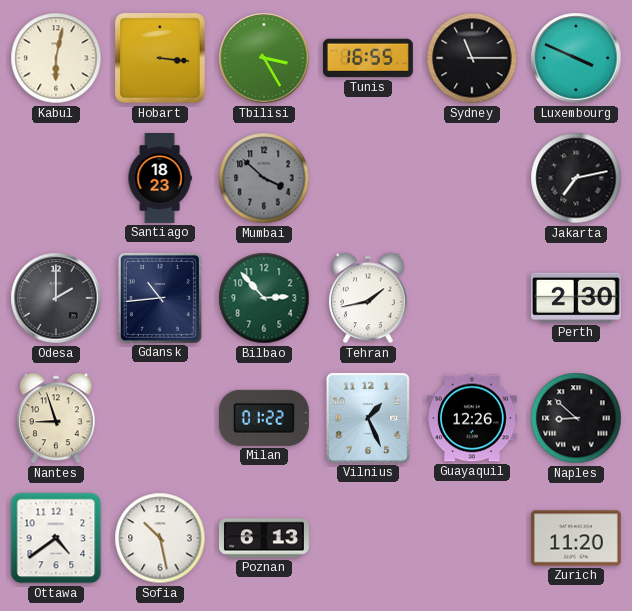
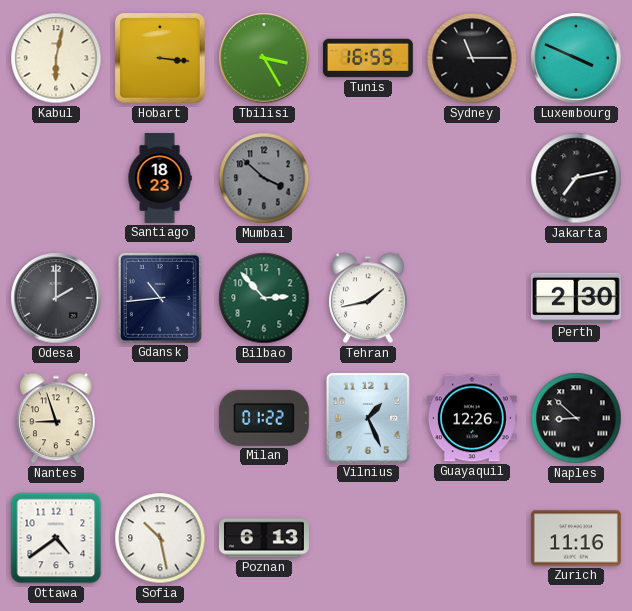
Zurich: 11:20 -> 11:16
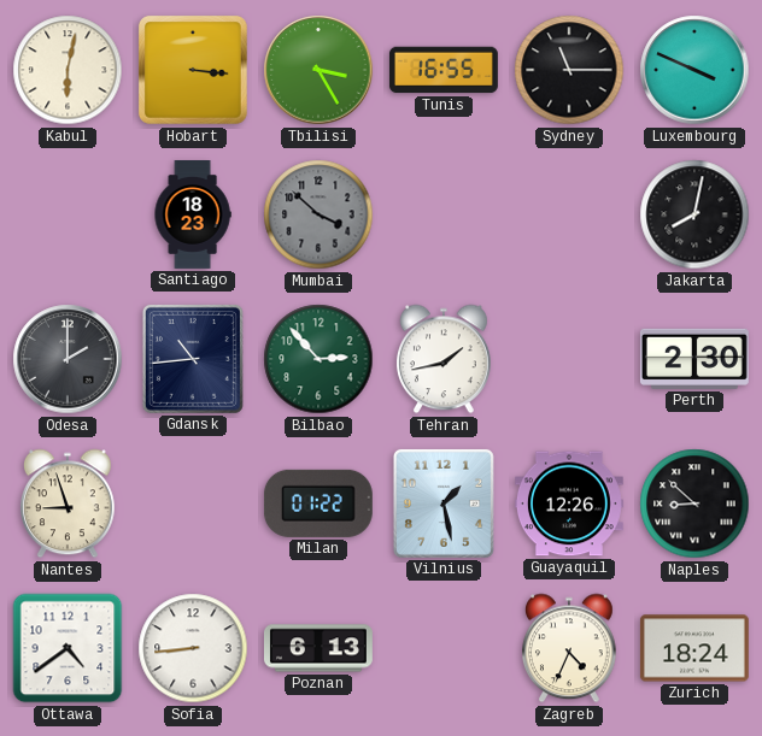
Jakarta: 7:13 -> 8:02
Vilnius: 1:26 -> 1:28
Sofia: 10:28 -> 8:44
Zagreb: none -> 4:34
Zurich: 11:16 -> 18:24
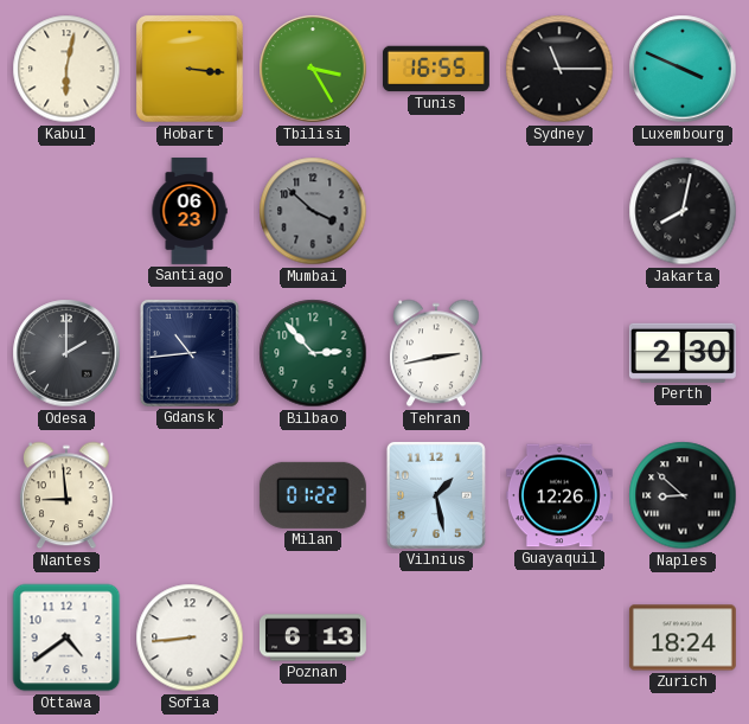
Santiago: 18:23 -> 06:23
Tehran: 1:43 -> 2:43
Nantes: 8:57 -> 8:59
Zagreb: 4:34 -> none
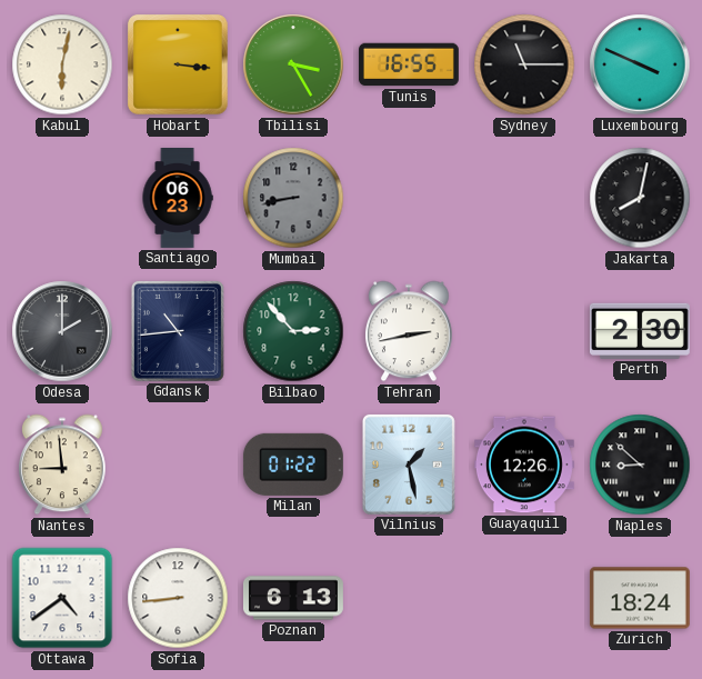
Mumbai: 3:52 -> 8:43
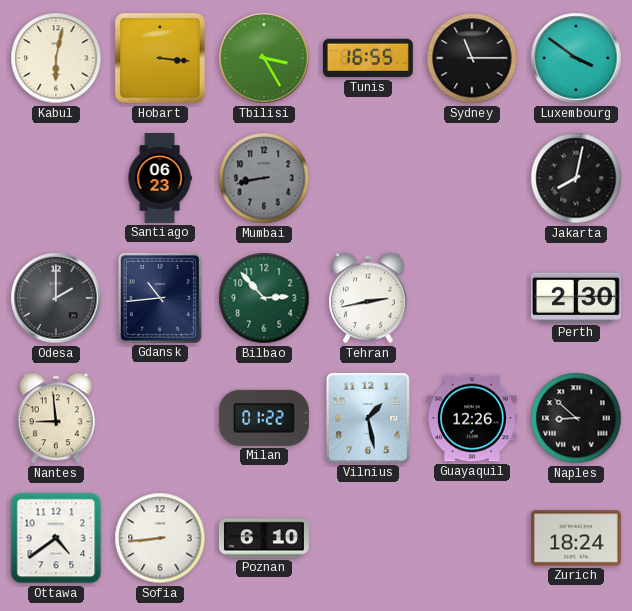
Luxembourg: 3:49 -> 3:51
Poznan: 6:13 -> 6:10
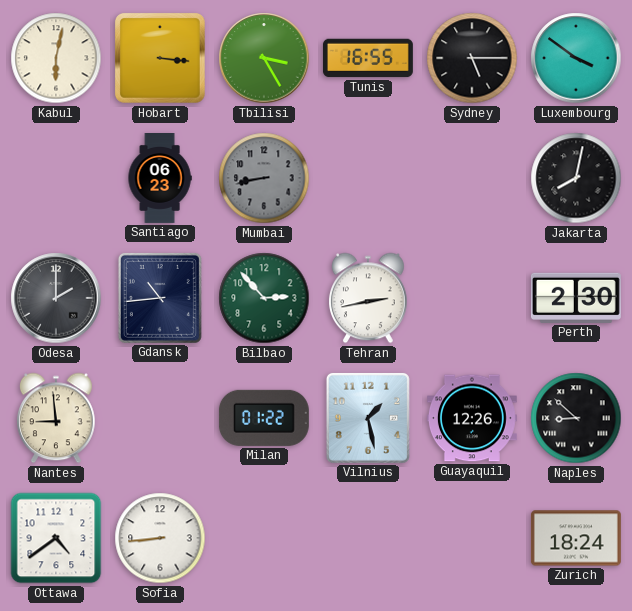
Sydney: 11:15 -> 5:15
Poznan: 6:10 -> none
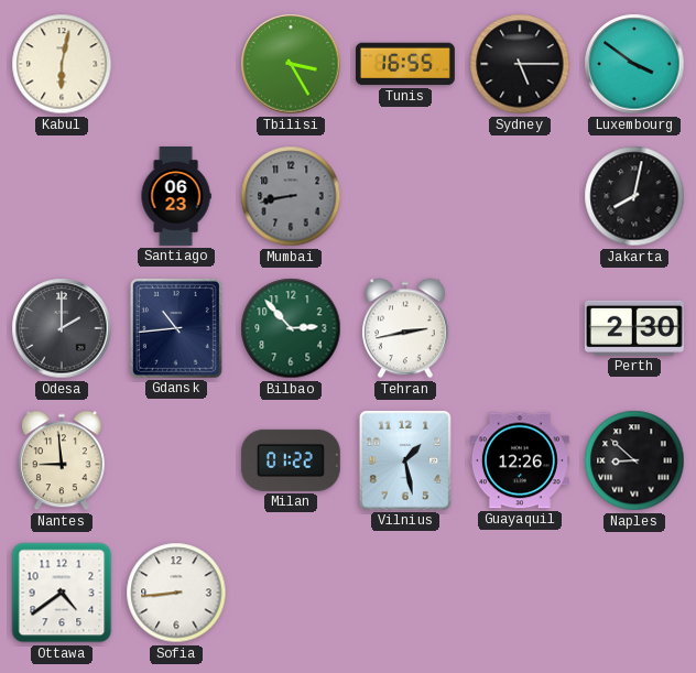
Hobart: 3:16 -> none
Zurich: 18:24 -> none
